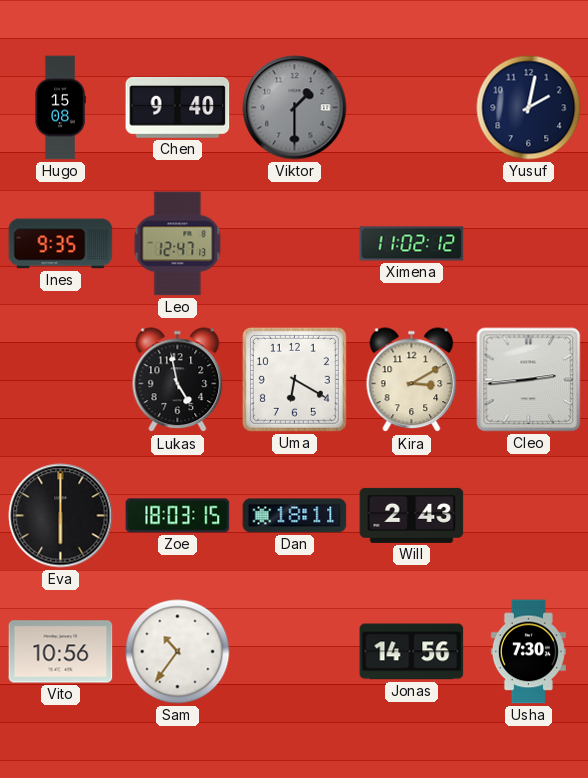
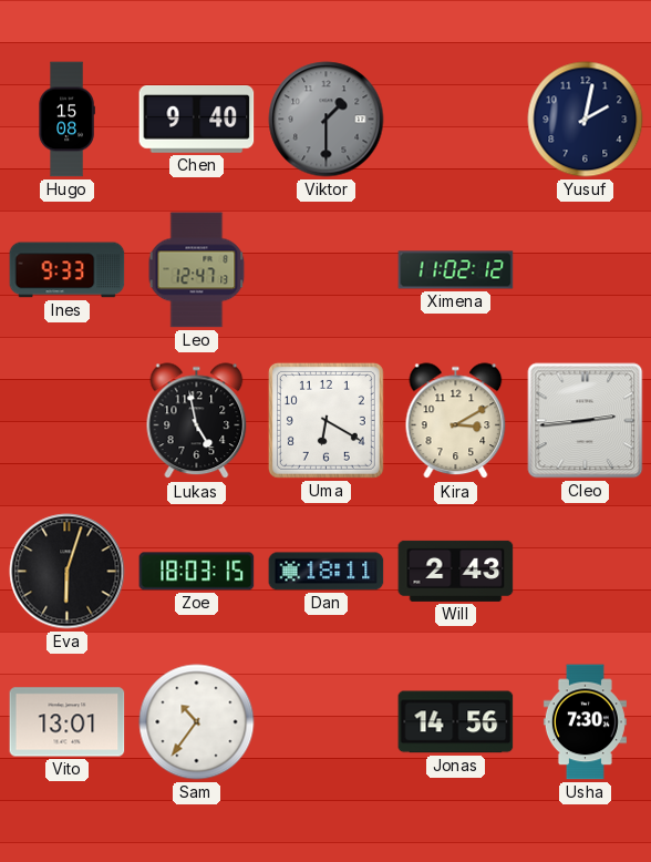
Ines: 9:35 -> 9:33
Eva: 6:00 -> 6:03
Vito: 10:56 -> 13:01
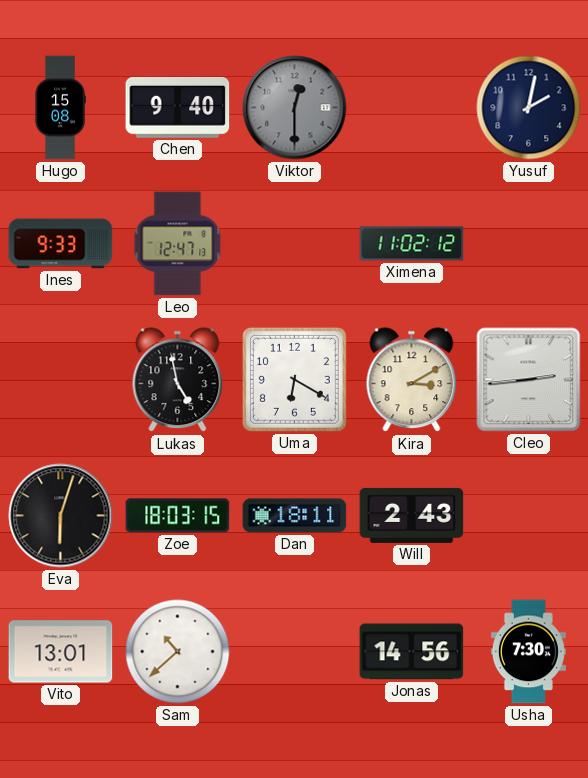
Viktor: 1:30 -> 12:30
Sam: 10:36 -> 10:38
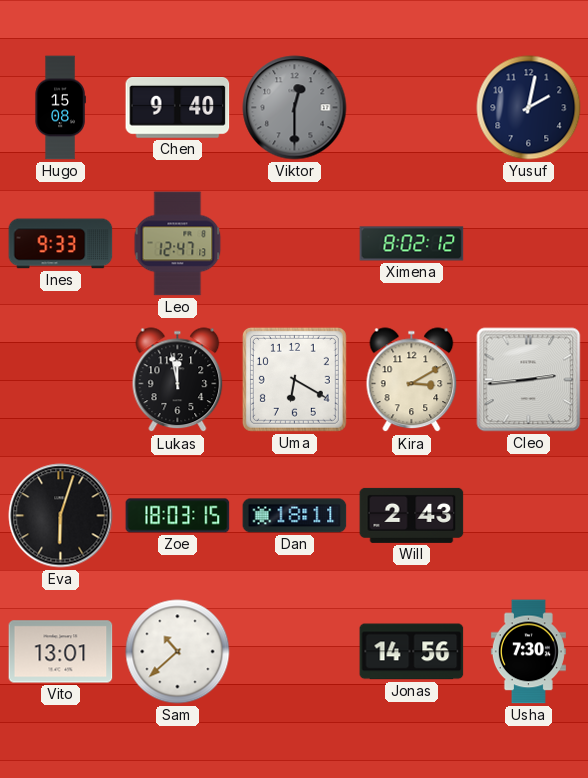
Ximena: 11:02 -> 8:02
Lukas: 4:58 -> 11:58
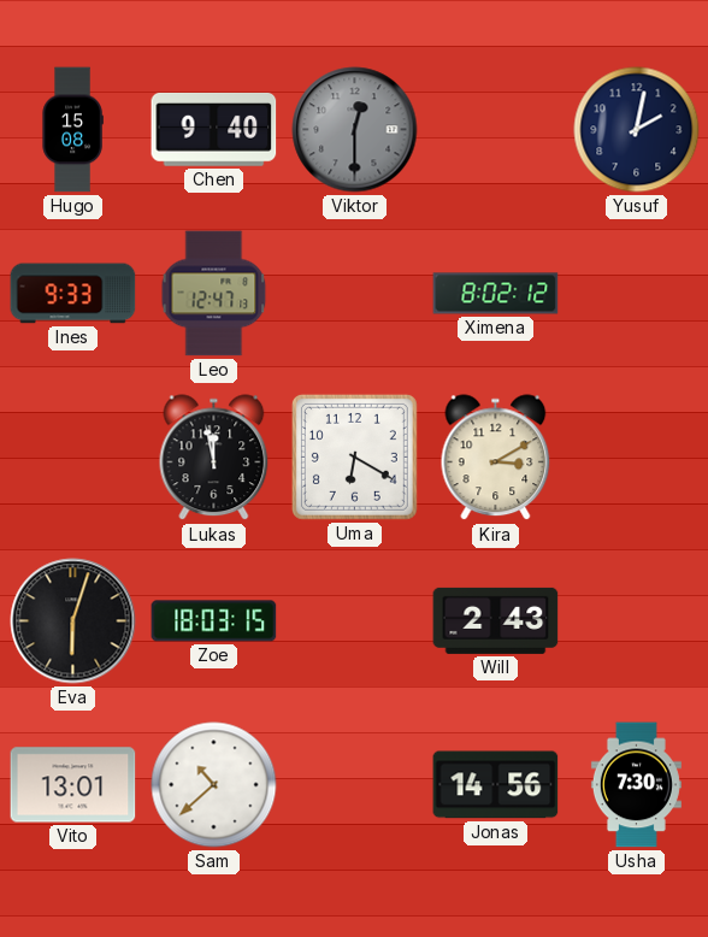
Cleo: 2:44 -> none
Dan: 18:11 -> none
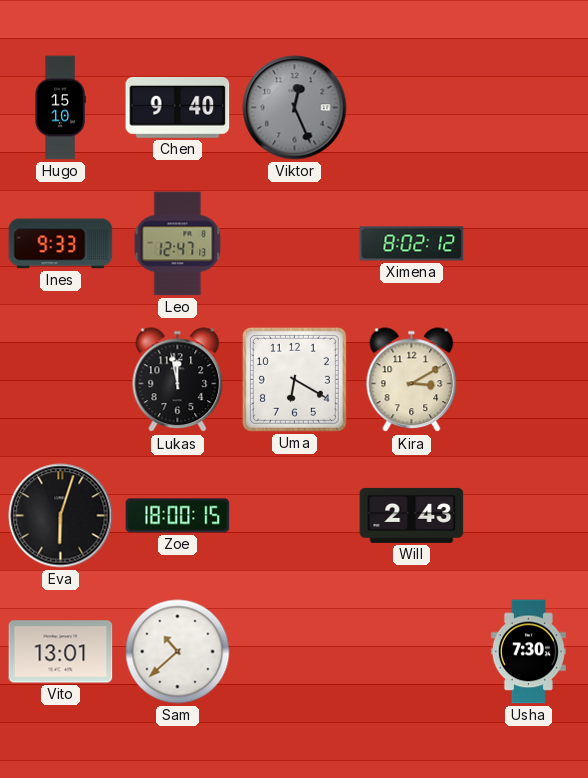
Hugo: 15:08 -> 15:10
Viktor: 12:30 -> 12:26
Yusuf: 2:02 -> none
Zoe: 18:03 -> 18:00
Jonas: 14:56 -> none
